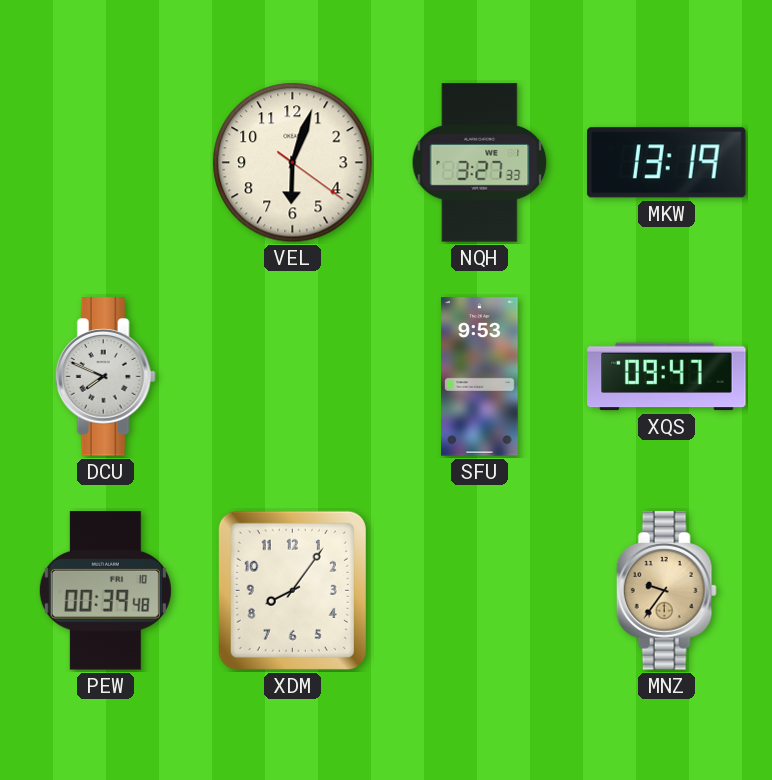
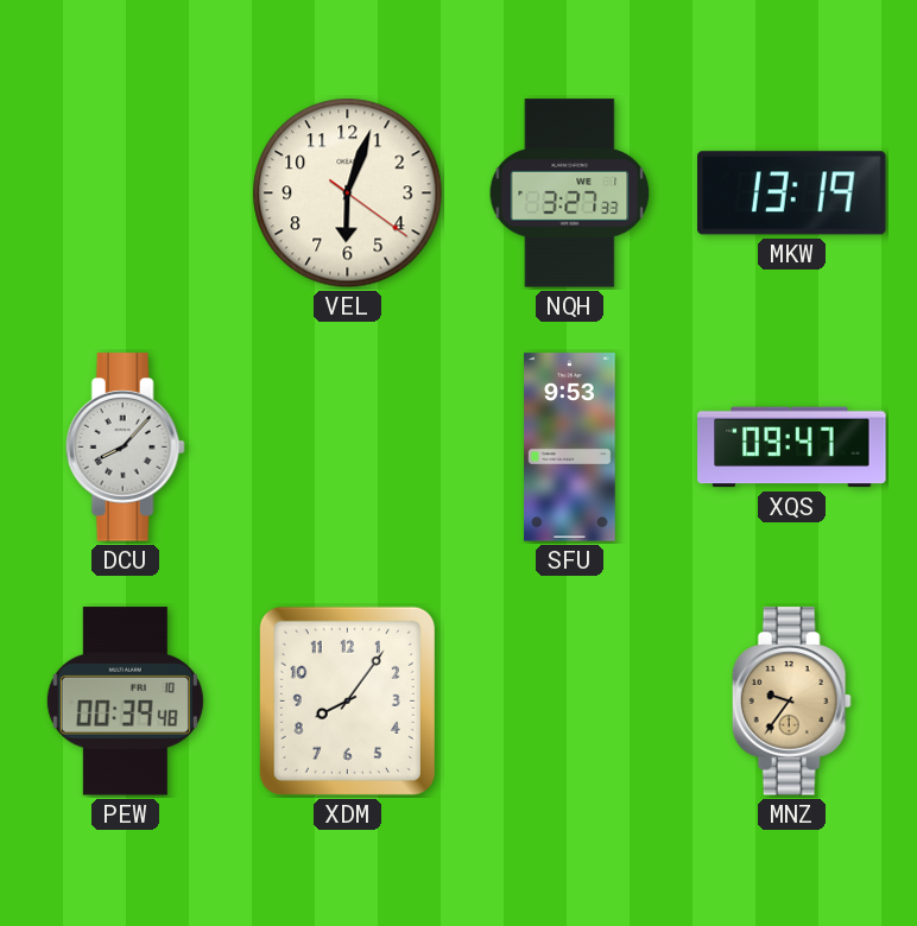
DCU: 7:49 -> 8:07
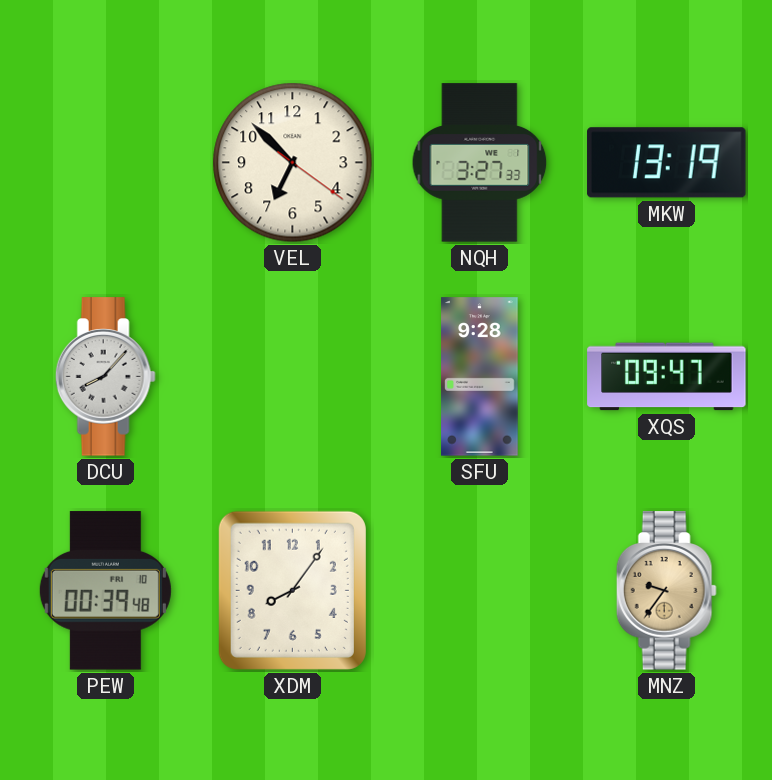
VEL: 6:03 -> 6:52
SFU: 9:53 -> 9:28
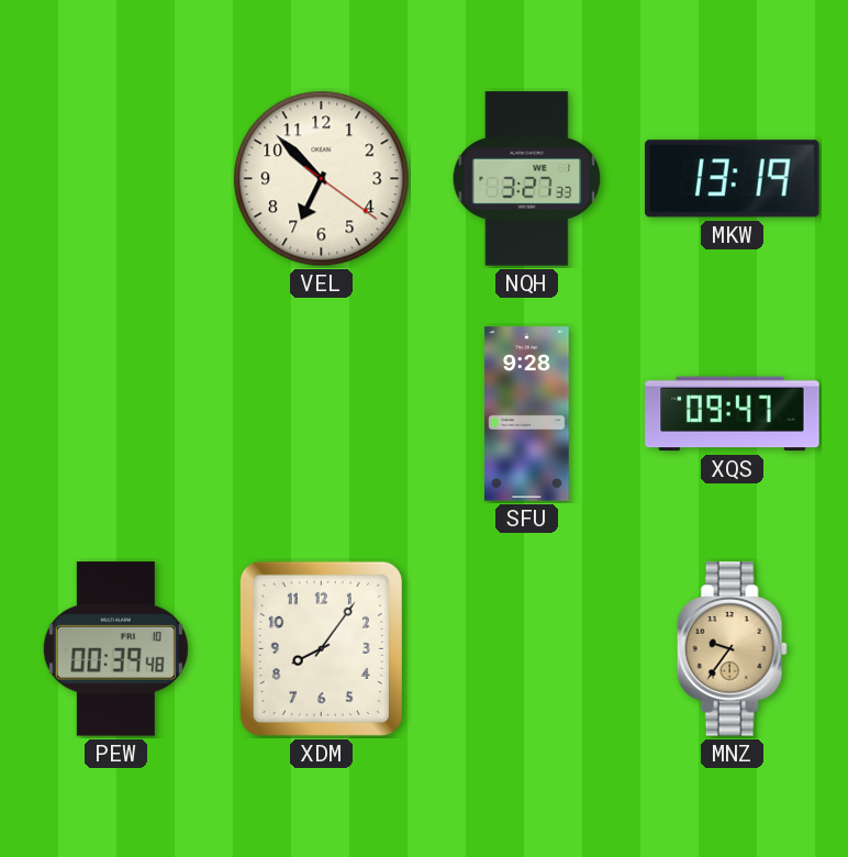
DCU: 8:07 -> none
